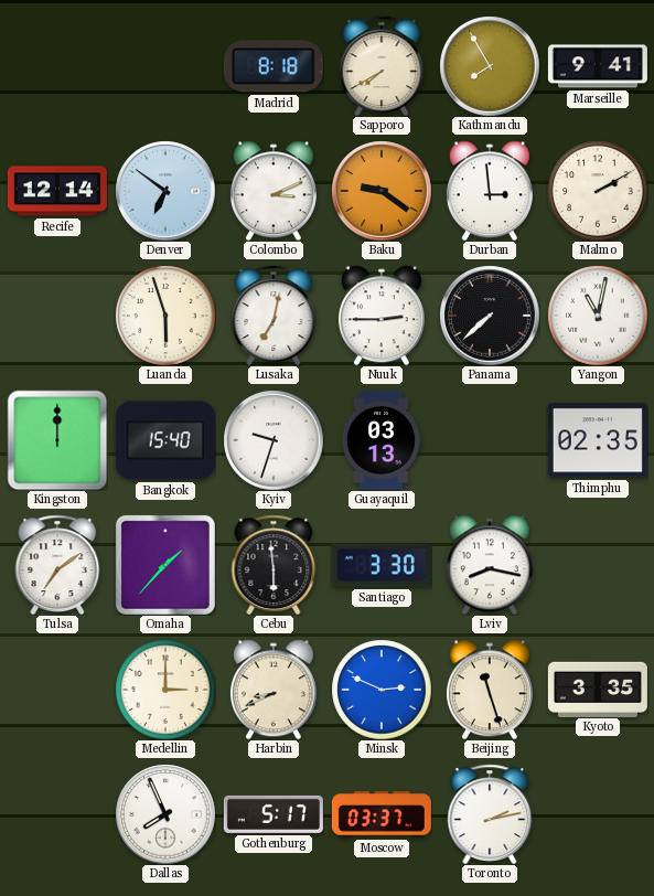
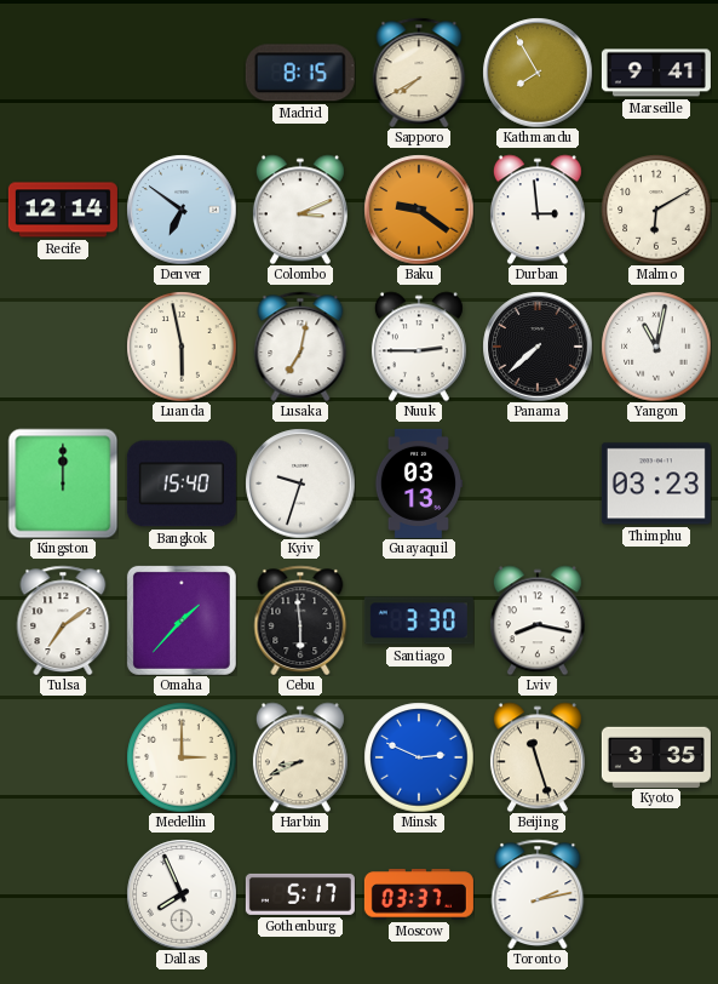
Madrid: 8:18 -> 8:15
Malmo: 2:10 -> 6:10
Luanda: 5:57 -> 5:58
Thimphu: 02:35 -> 03:23
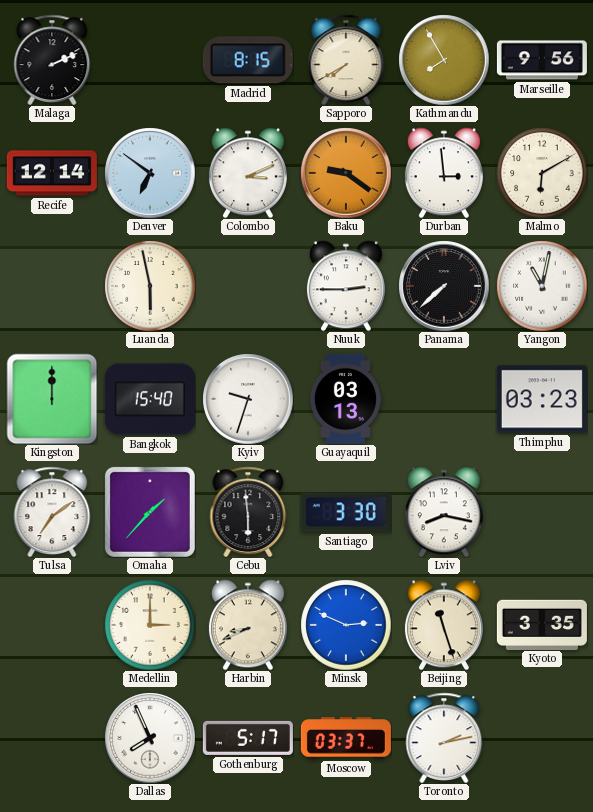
Malaga: none -> 2:11
Marseille: 9:41 -> 9:56
Lusaka: 7:02 -> none
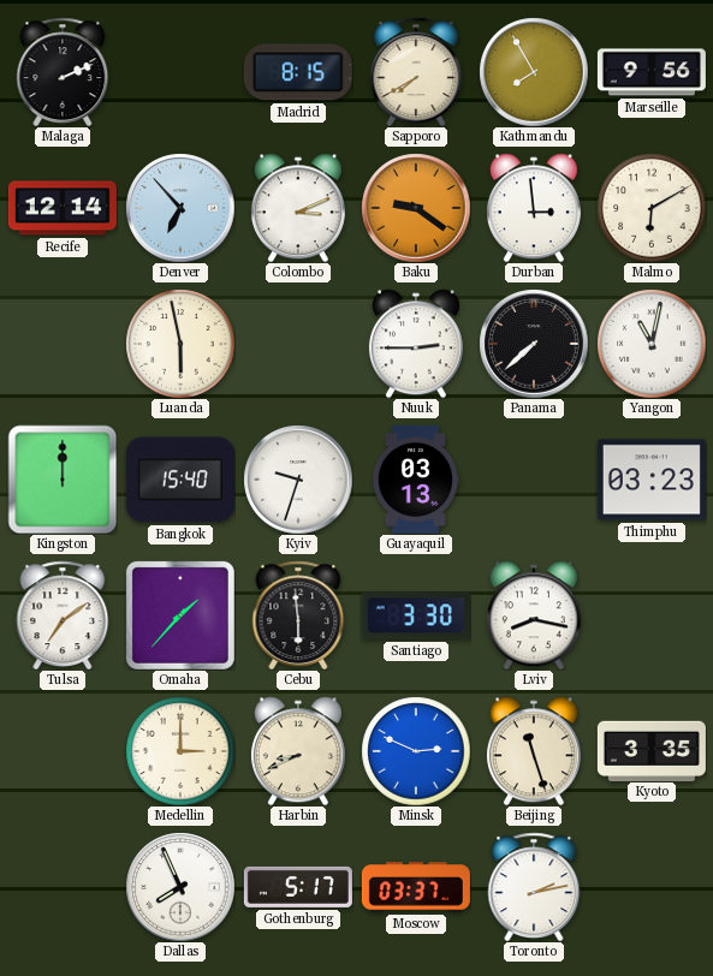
Denver: 6:51 -> 6:53
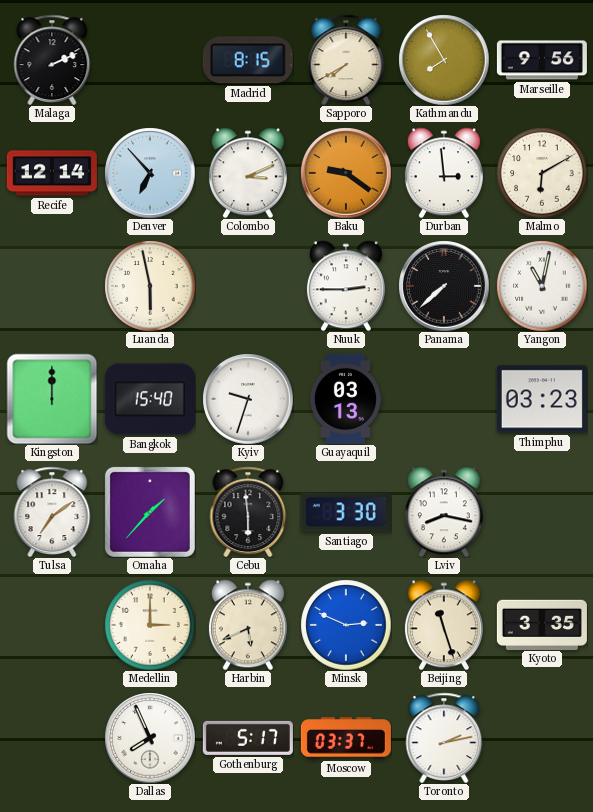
Harbin: 8:41 -> 5:41
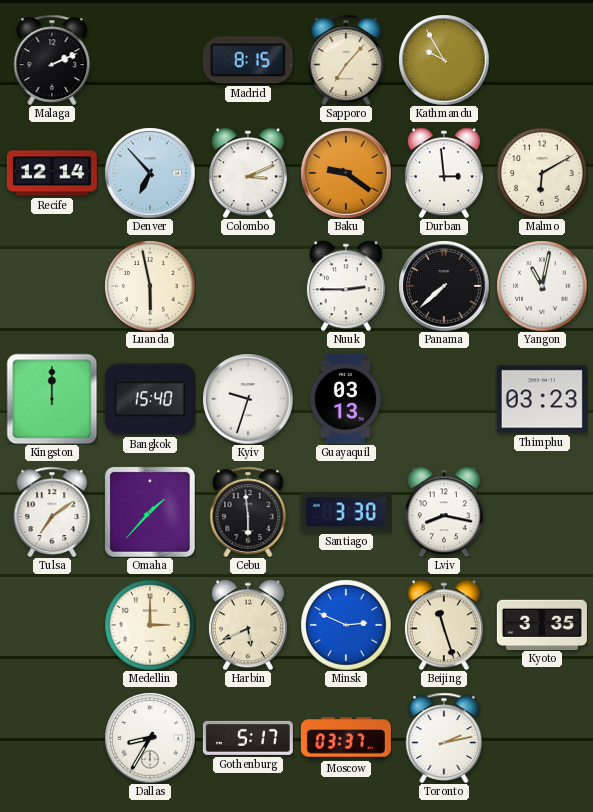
Sapporo: 7:40 -> 7:07
Kathmandu: 7:55 -> 9:55
Marseille: 9:56 -> none
Dallas: 7:56 -> 8:35
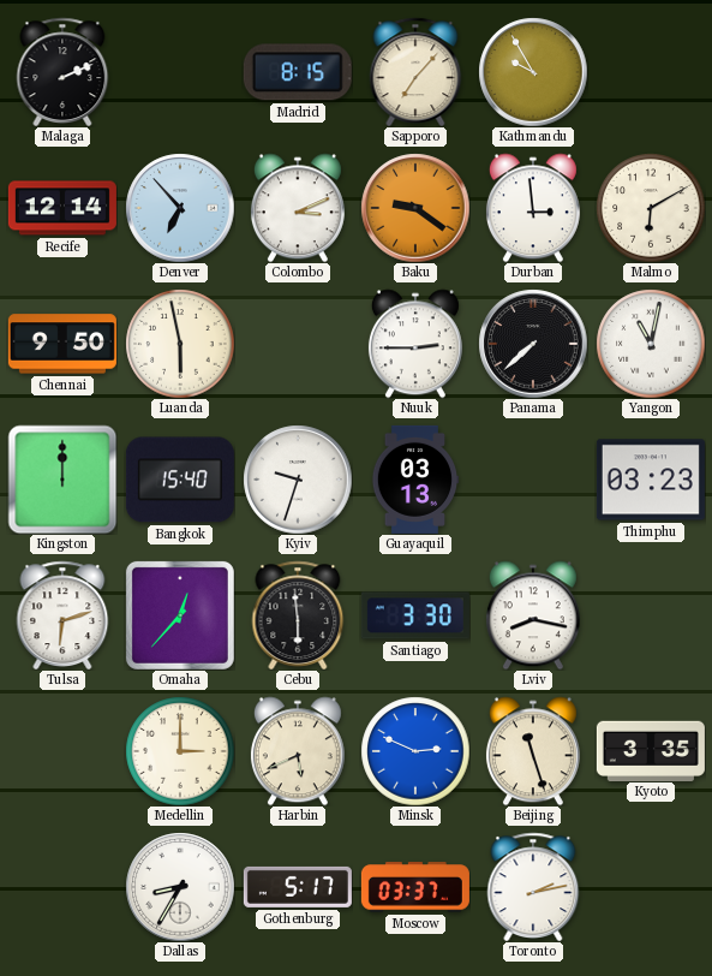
Chennai: none -> 9:50
Tulsa: 7:09 -> 6:12
Omaha: 1:37 -> 12:37
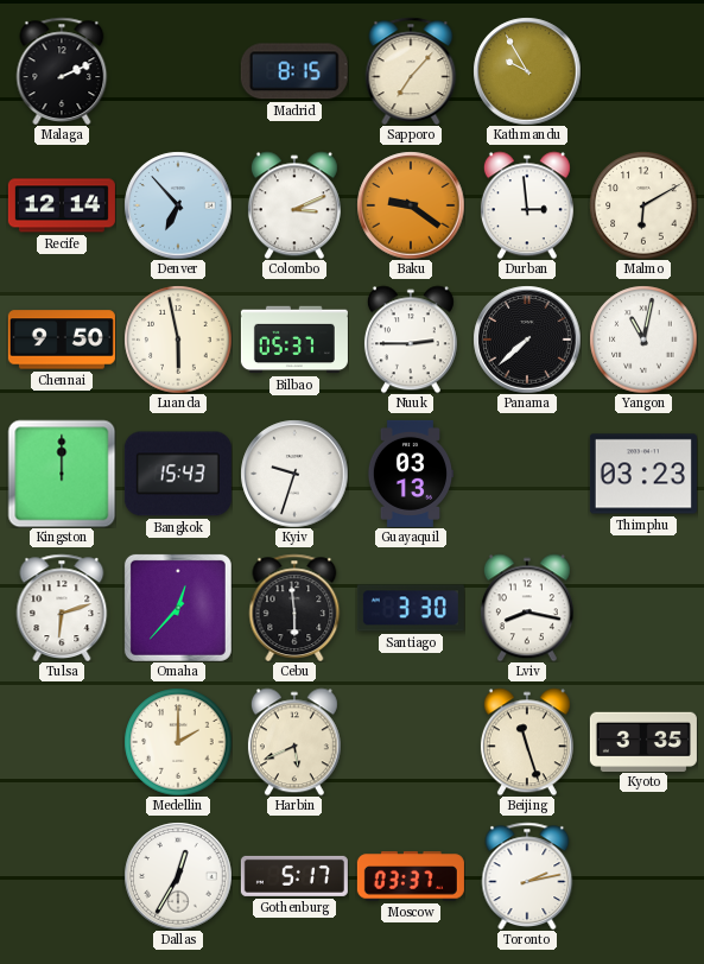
Bilbao: none -> 05:37
Bangkok: 15:40 -> 15:43
Medellin: 3:00 -> 2:00
Minsk: 2:49 -> none
Dallas: 8:35 -> 12:35
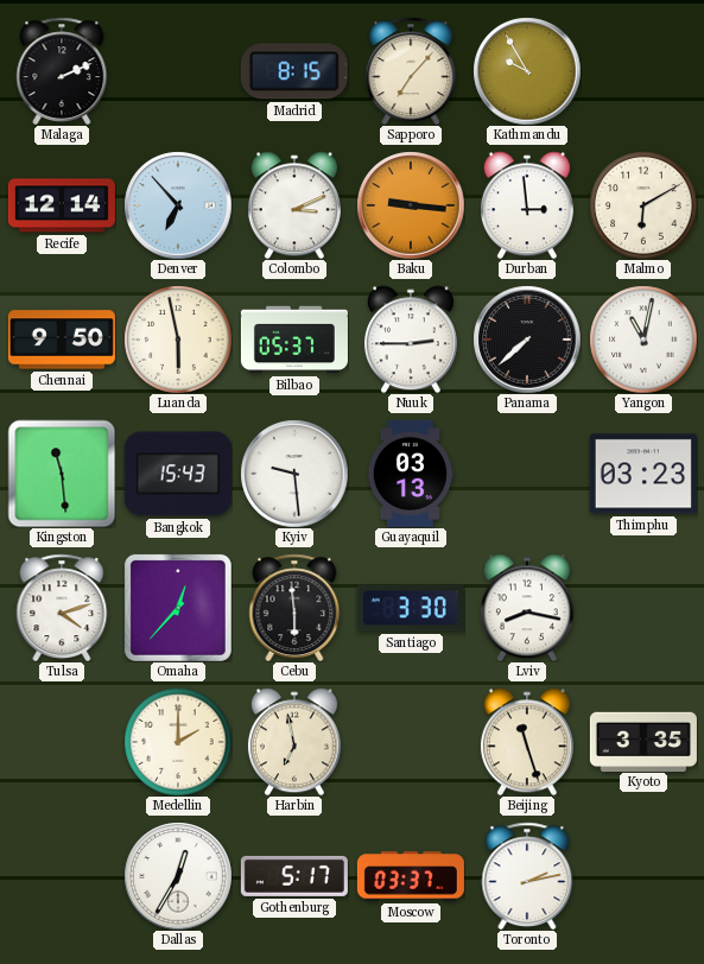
Baku: 9:21 -> 9:16
Kingston: 12:00 -> 11:29
Kyiv: 9:33 -> 9:29
Tulsa: 6:12 -> 4:12
Harbin: 5:41 -> 6:58
